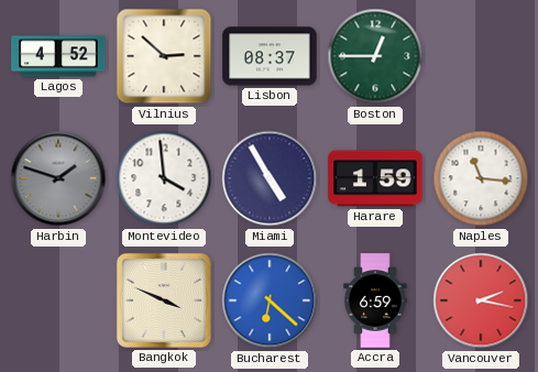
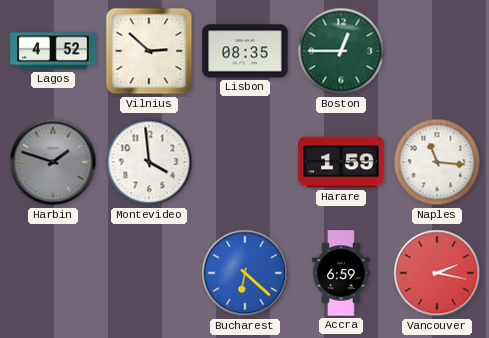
Lisbon: 08:37 -> 08:35
Miami: 4:55 -> none
Bangkok: 3:49 -> none
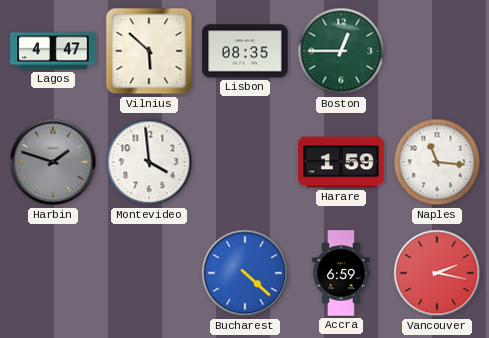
Lagos: 4:52 -> 4:47
Vilnius: 2:52 -> 5:52
Bucharest: 6:22 -> 4:22
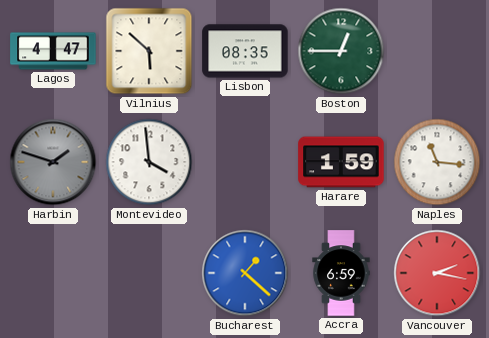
Bucharest: 4:22 -> 1:22
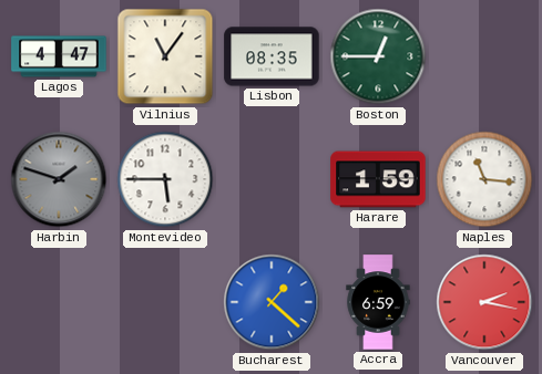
Vilnius: 5:52 -> 11:06
Montevideo: 3:59 -> 5:45
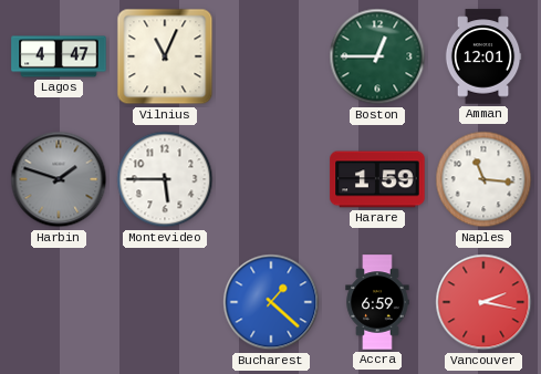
Vilnius: 11:06 -> 11:04
Lisbon: 08:35 -> none
Amman: none -> 12:01
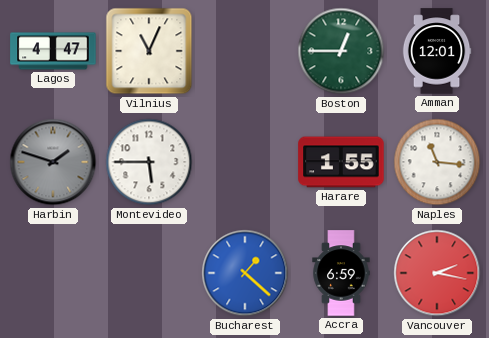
Harare: 1:59 -> 1:55
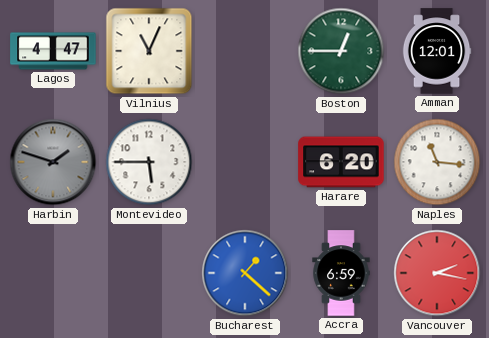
Harare: 1:55 -> 6:20
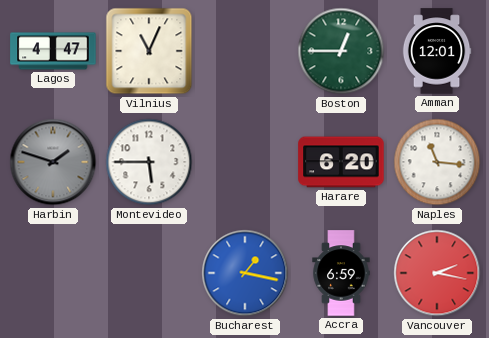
Bucharest: 1:22 -> 1:17
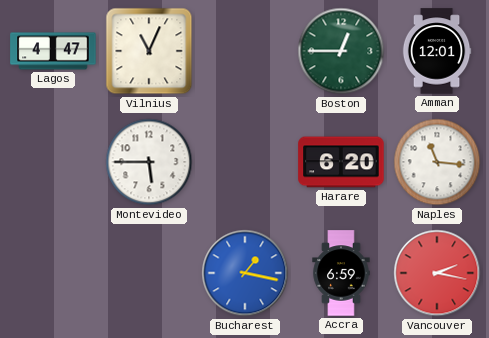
Harbin: 1:48 -> none
